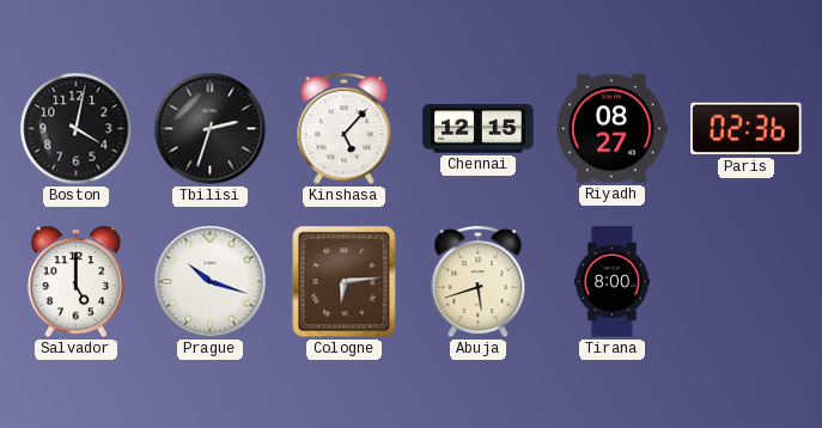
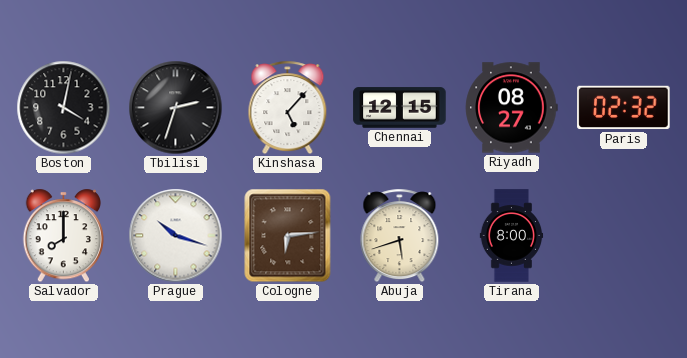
Paris: 02:36 -> 02:32
Salvador: 5:00 -> 8:00
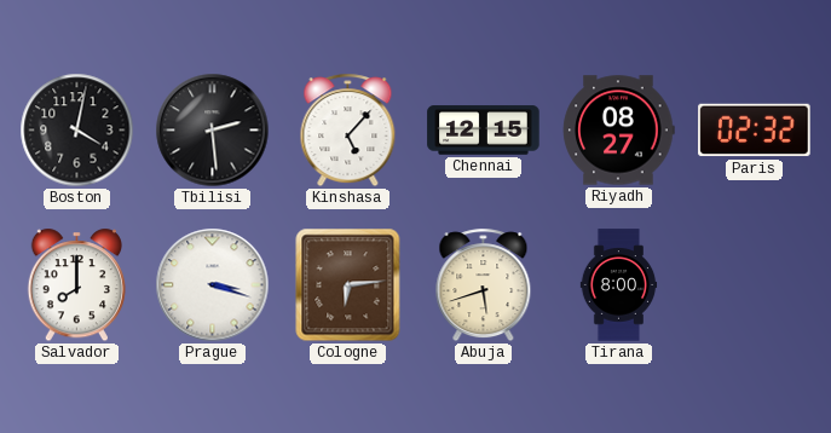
Tbilisi: 2:33 -> 2:29
Prague: 10:18 -> 3:18
